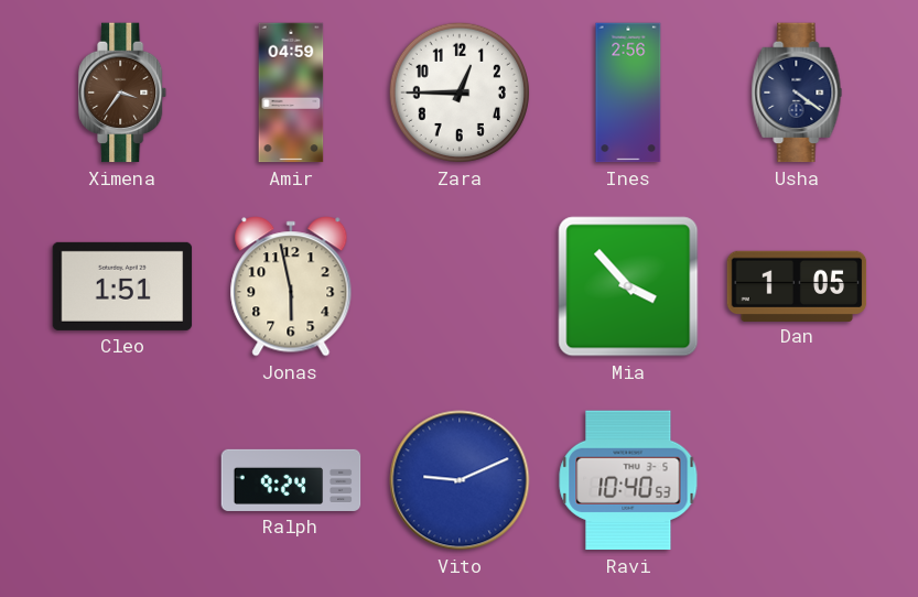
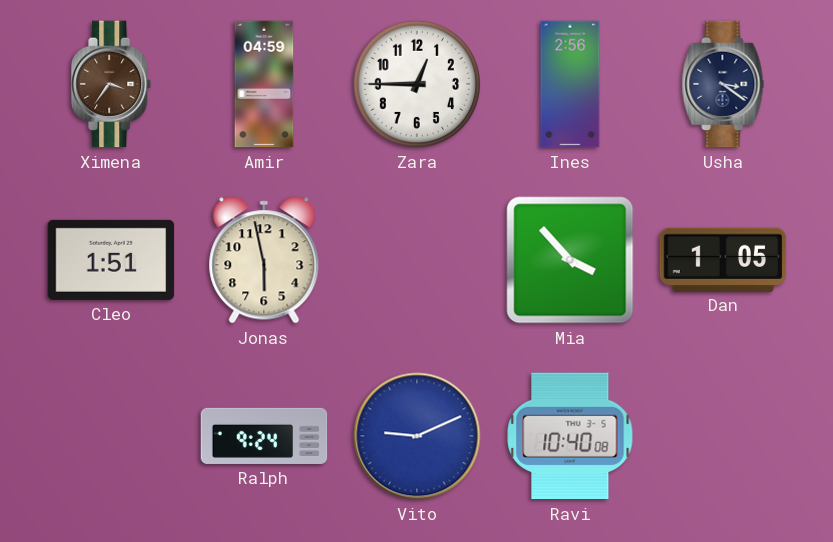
Usha: 4:21 -> 3:21
Ravi: 10:40:53 -> 10:40:08
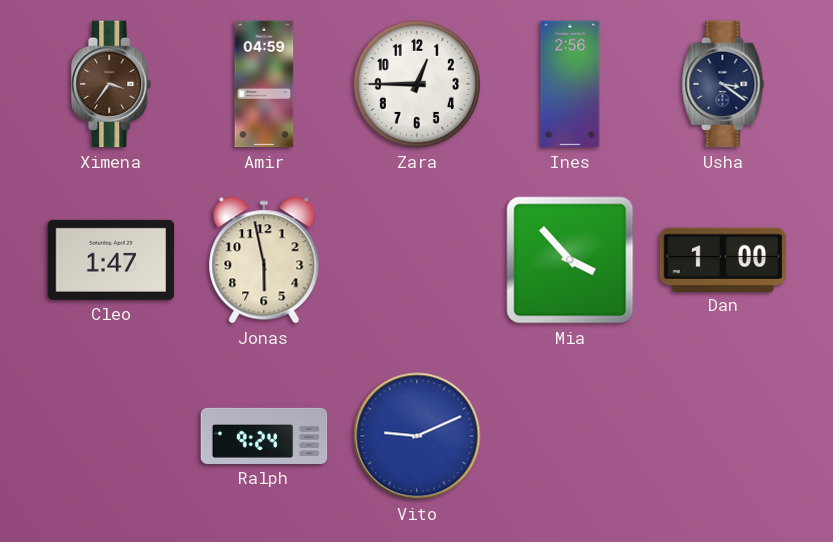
Cleo: 1:51 -> 1:47
Dan: 1:05 -> 1:00
Ravi: 10:40 -> none
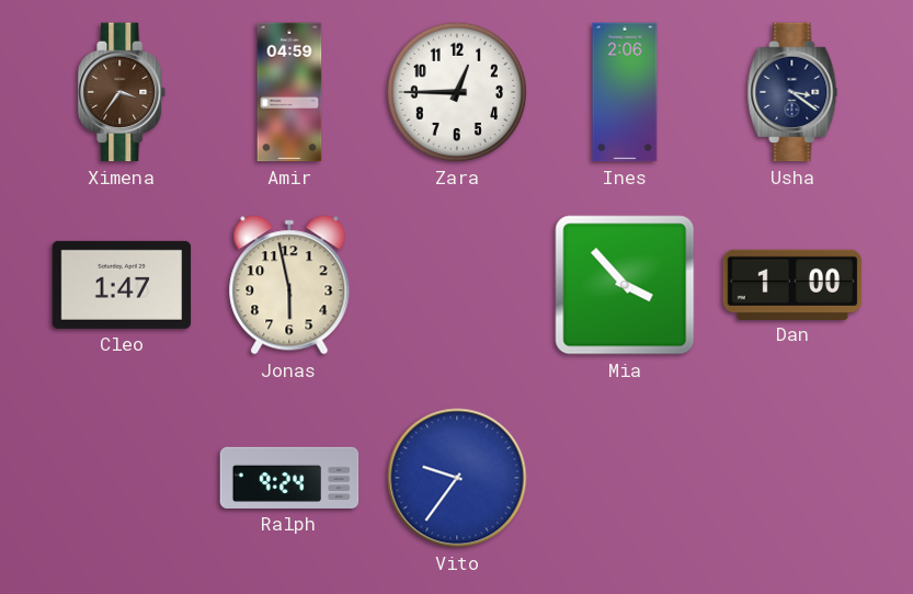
Ines: 2:56 -> 2:06
Vito: 9:11 -> 9:36
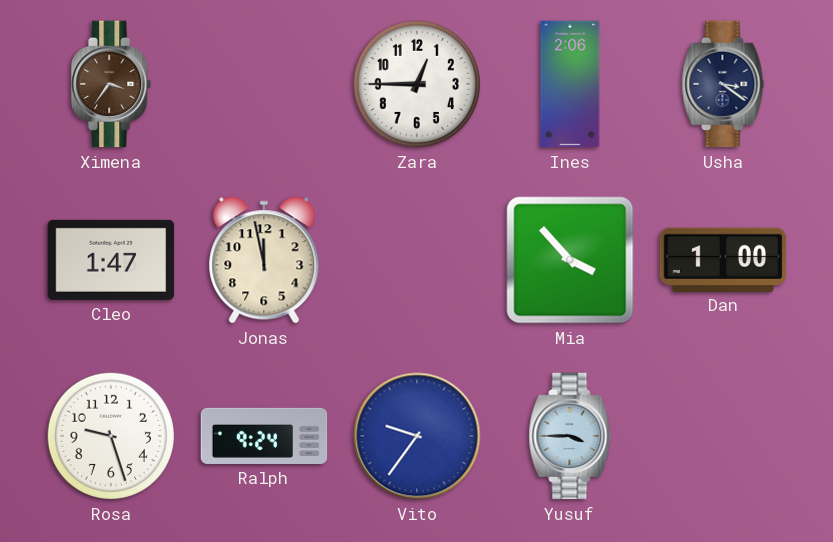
Amir: 04:59 -> none
Jonas: 5:58 -> 11:58
Rosa: none -> 9:27
Yusuf: none -> 3:45
